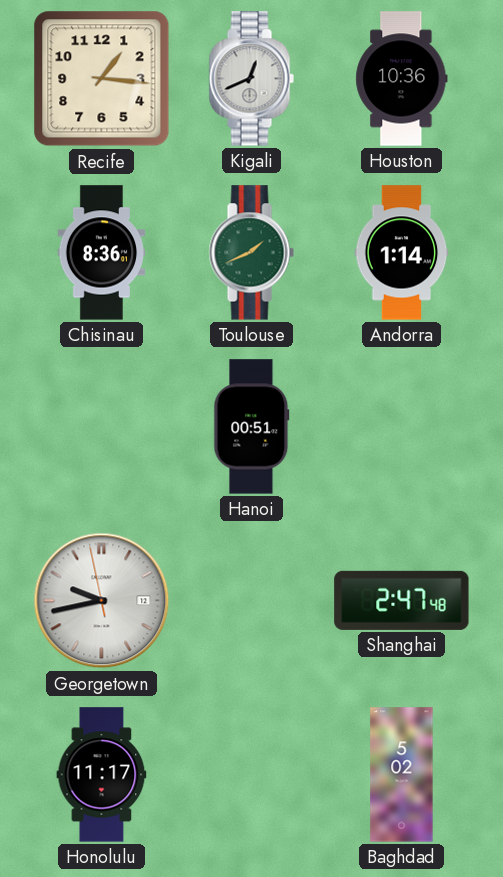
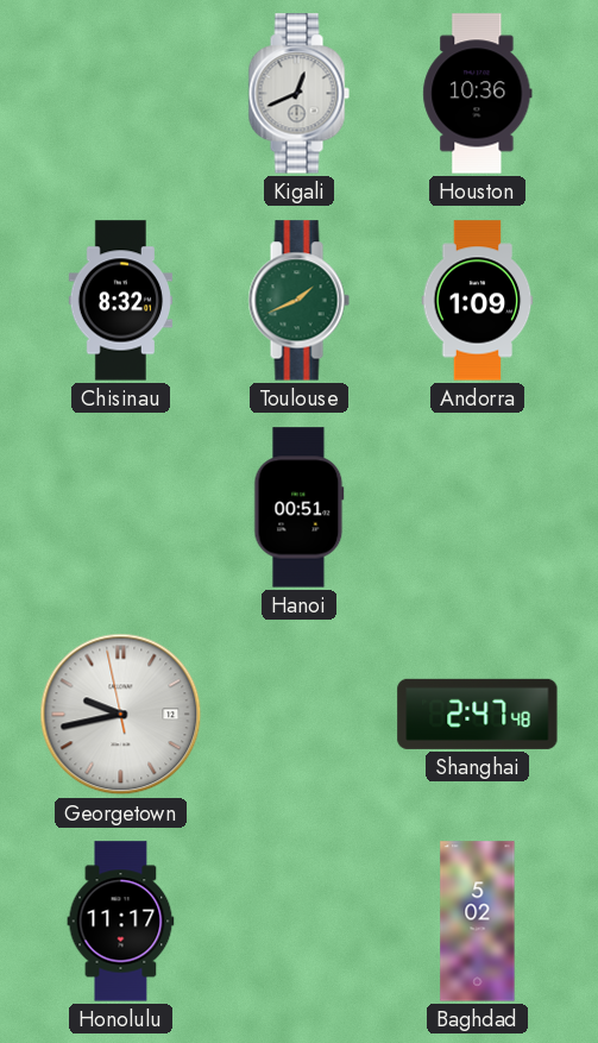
Recife: 1:16 -> none
Chisinau: 8:36 -> 8:32
Andorra: 1:14 -> 1:09
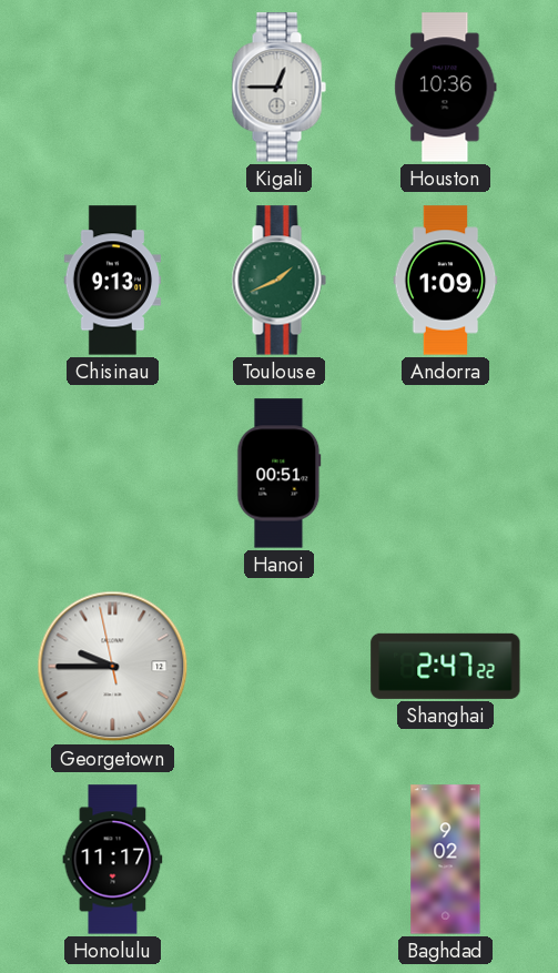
Kigali: 12:41 -> 12:45
Chisinau: 8:32 -> 9:13
Georgetown: 9:42 -> 9:44
Shanghai: 2:47:48 -> 2:47:22
Baghdad: 5:02 -> 9:02
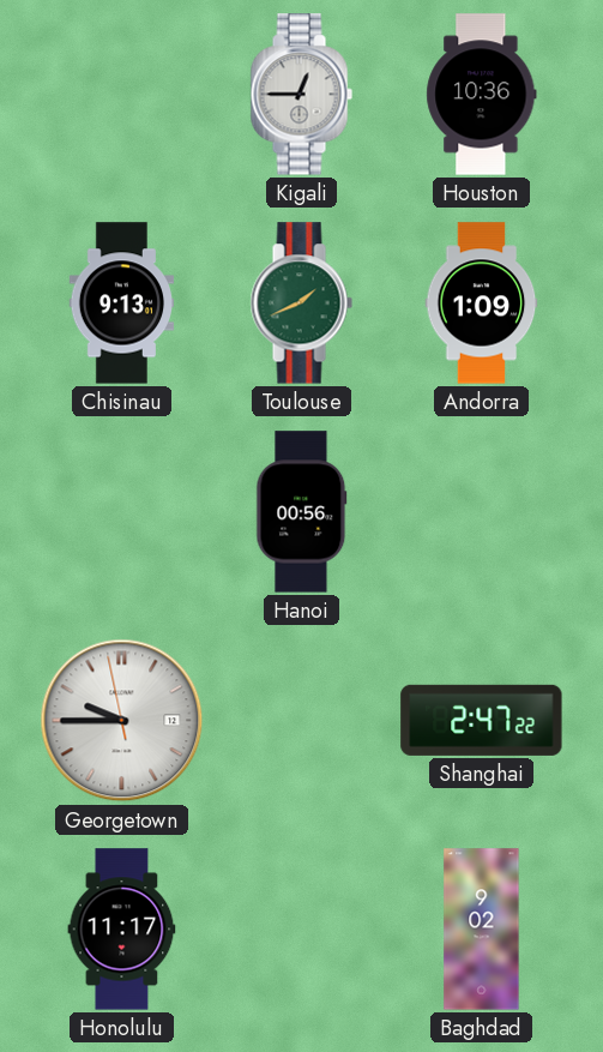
Hanoi: 00:51 -> 00:56
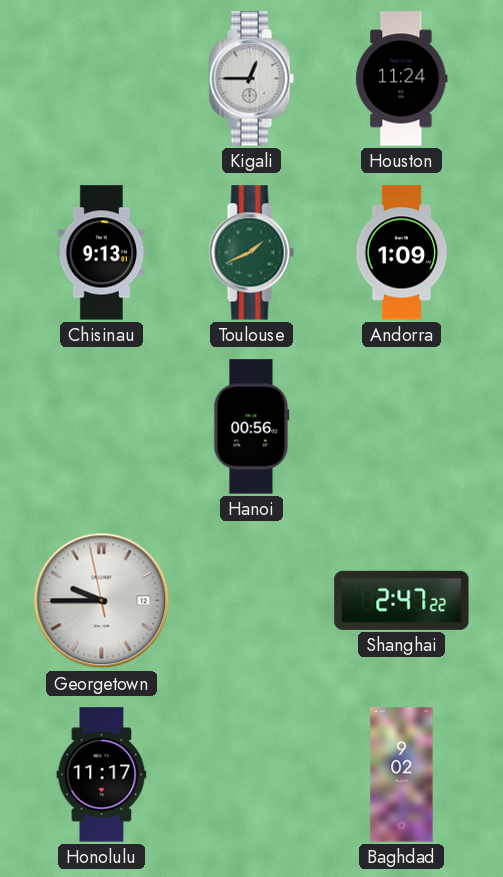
Houston: 10:36 -> 11:24
